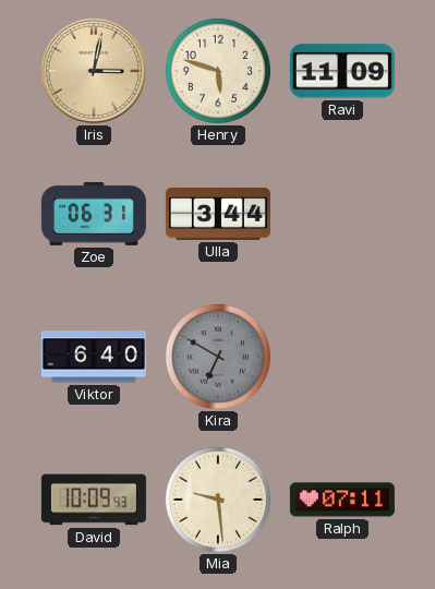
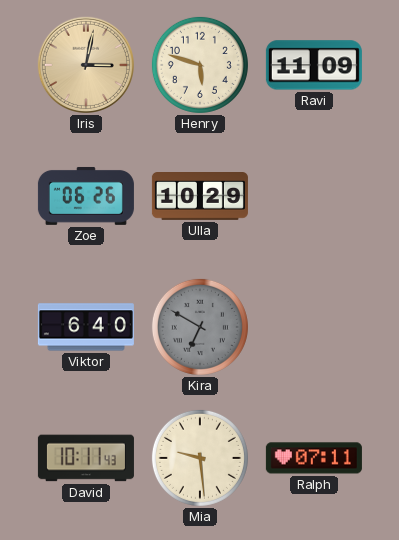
Zoe: 06:31 -> 06:26
Ulla: 3:44 -> 10:29
David: 10:09 -> 10:11
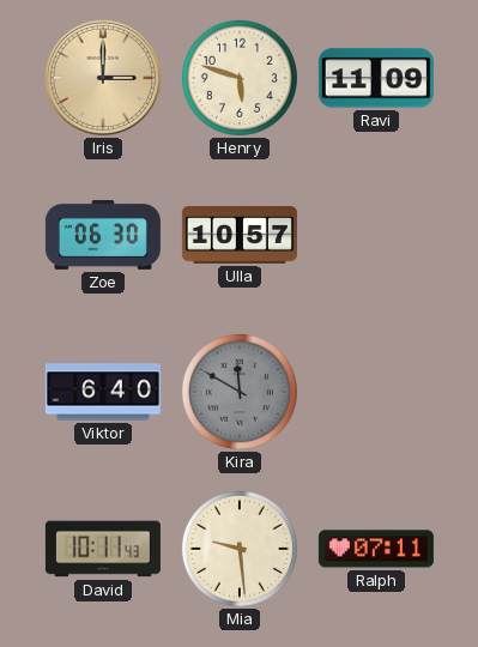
Iris: 3:02 -> 3:00
Zoe: 06:26 -> 06:30
Ulla: 10:29 -> 10:57
Kira: 6:50 -> 11:50
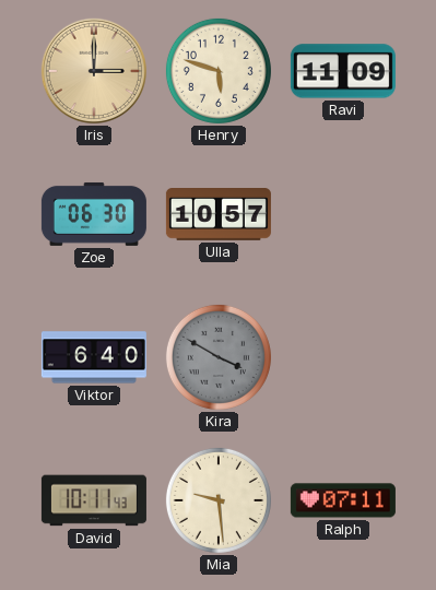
Kira: 11:50 -> 3:50
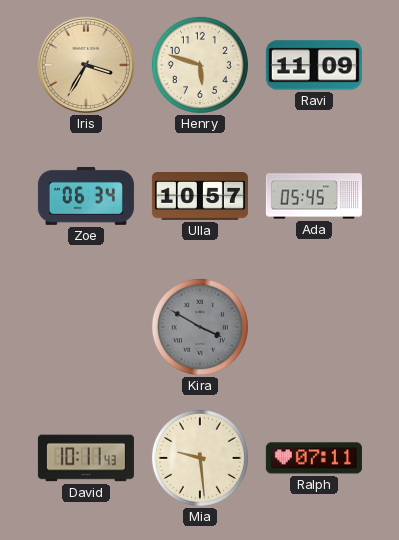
Iris: 3:00 -> 3:35
Zoe: 06:30 -> 06:34
Ada: none -> 05:45
Viktor: 6:40 -> none
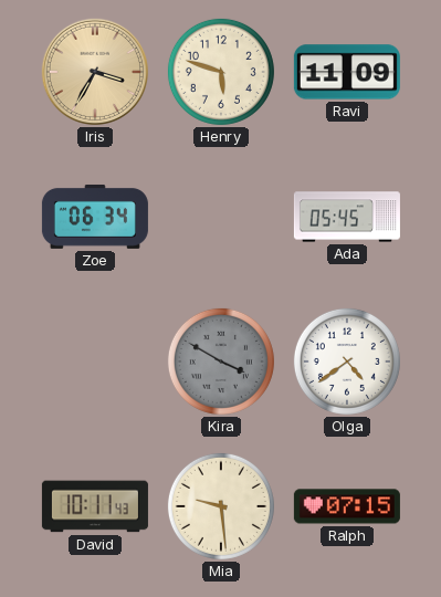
Ulla: 10:57 -> none
Olga: none -> 4:39
Ralph: 07:11 -> 07:15
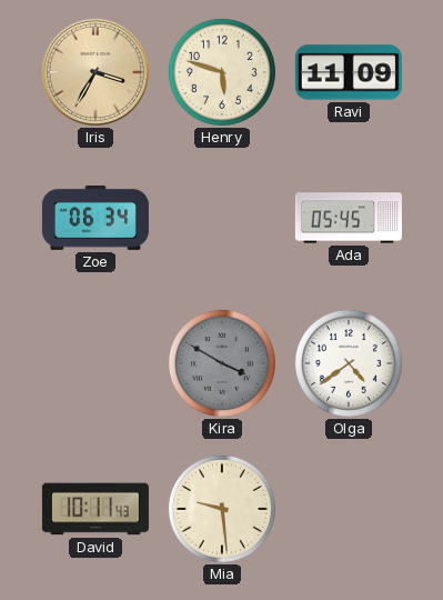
Ralph: 07:15 -> none
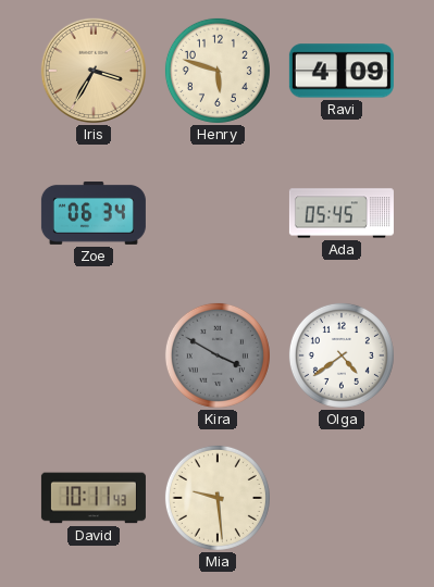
Ravi: 11:09 -> 4:09
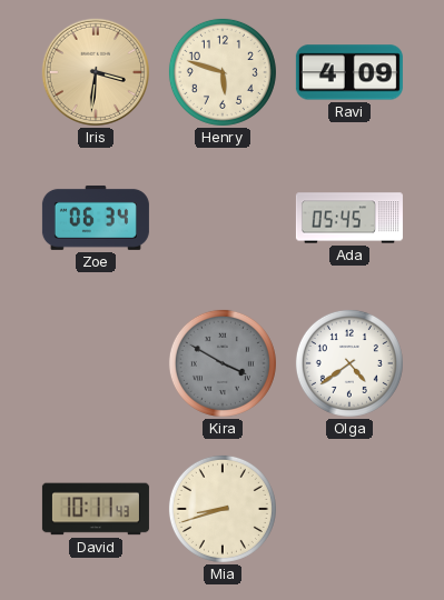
Iris: 3:35 -> 3:31
Mia: 9:29 -> 8:42
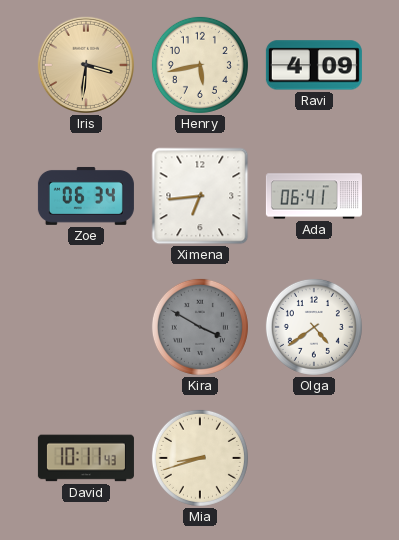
Henry: 5:48 -> 5:43
Ximena: none -> 6:44
Ada: 05:45 -> 06:41
